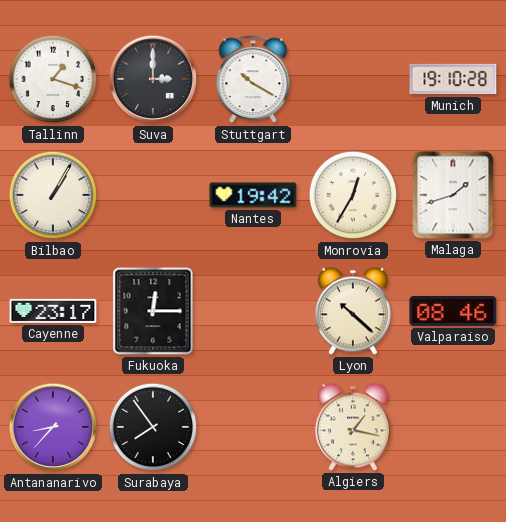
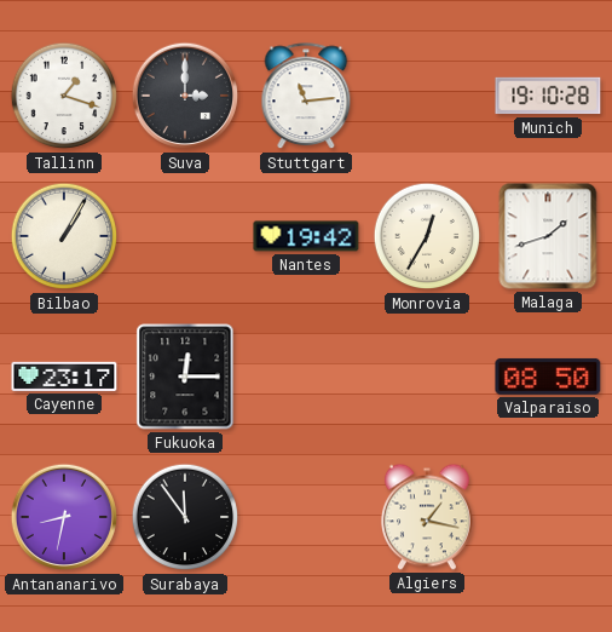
Stuttgart: 10:20 -> 11:14
Lyon: 10:22 -> none
Valparaiso: 08:46 -> 08:50
Antananarivo: 8:37 -> 8:32
Surabaya: 7:54 -> 11:54
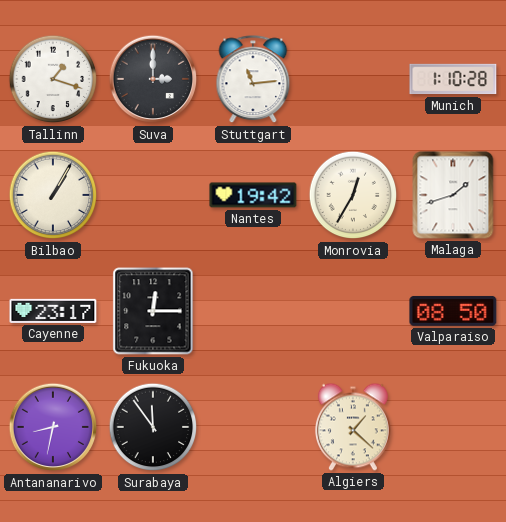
Munich: 19:10 -> 1:10
Algiers: 1:17 -> 1:22
